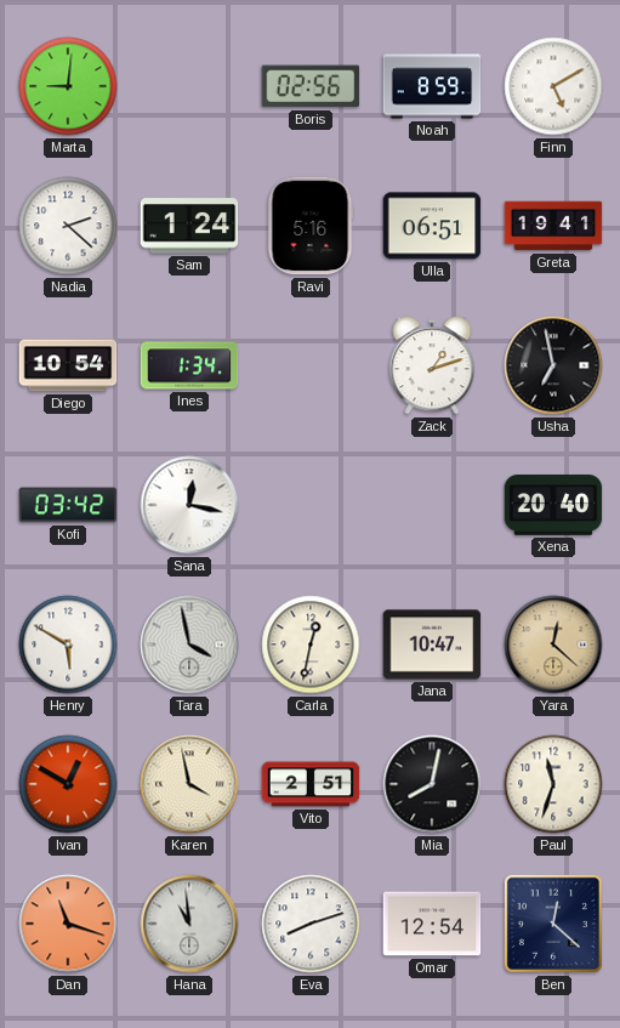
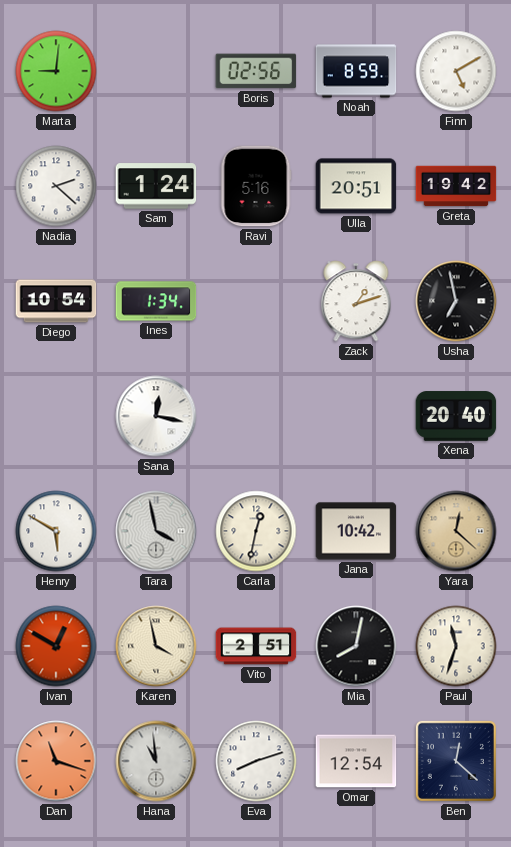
Ulla: 06:51 -> 20:51
Greta: 19:41 -> 19:42
Kofi: 03:42 -> none
Jana: 10:47 -> 10:42
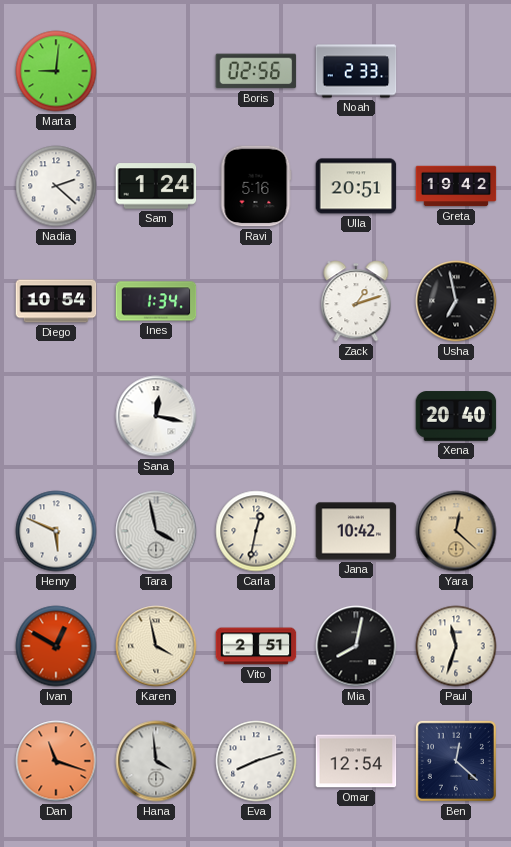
Noah: 8:59 -> 2:33
Finn: 5:10 -> none
Henry: 5:50 -> 5:49
Hana: 10:59 -> 3:59
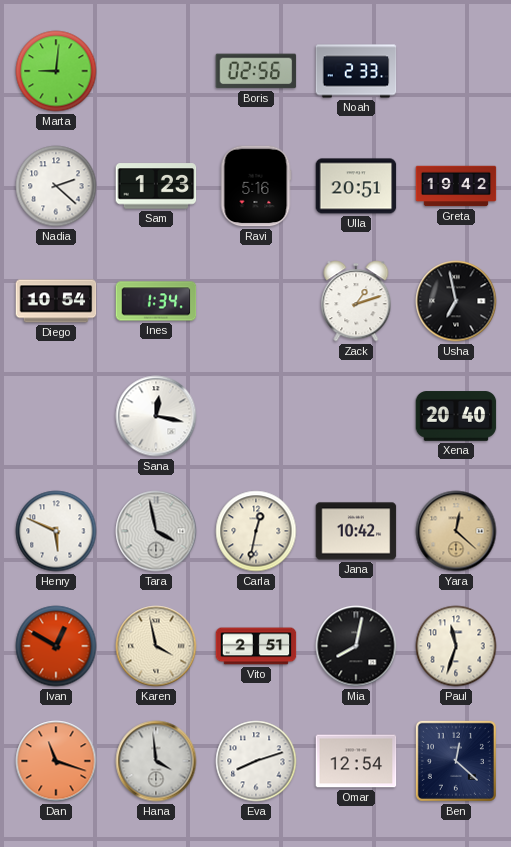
Sam: 1:24 -> 1:23
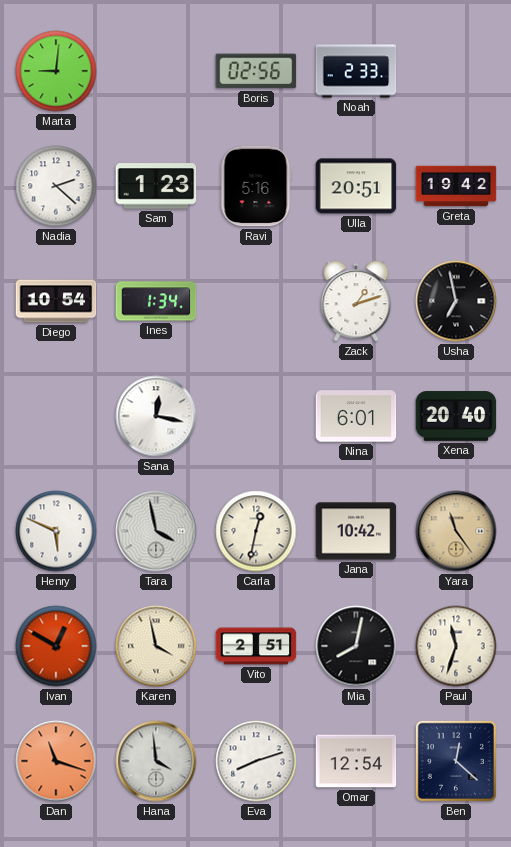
Nina: none -> 6:01
Yara: 12:22 -> 11:24
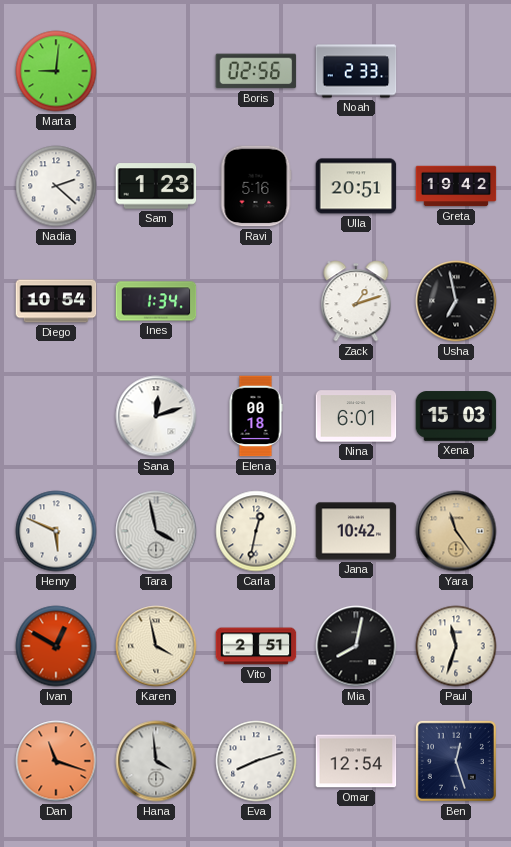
Sana: 12:17 -> 12:12
Elena: none -> 00:18
Xena: 20:40 -> 15:03
Ben: 12:22 -> 12:27
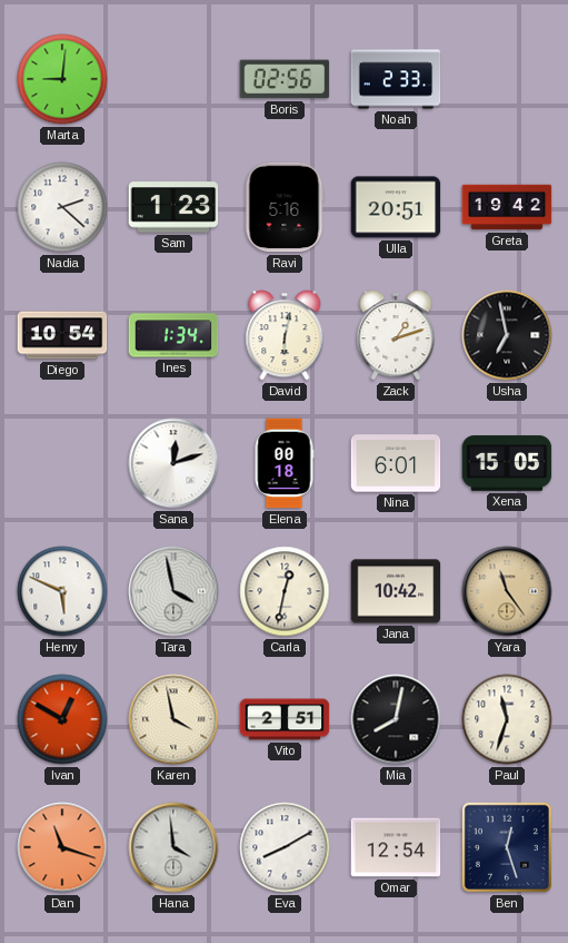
David: none -> 6:02
Xena: 15:03 -> 15:05
Eva: 8:12 -> 8:10
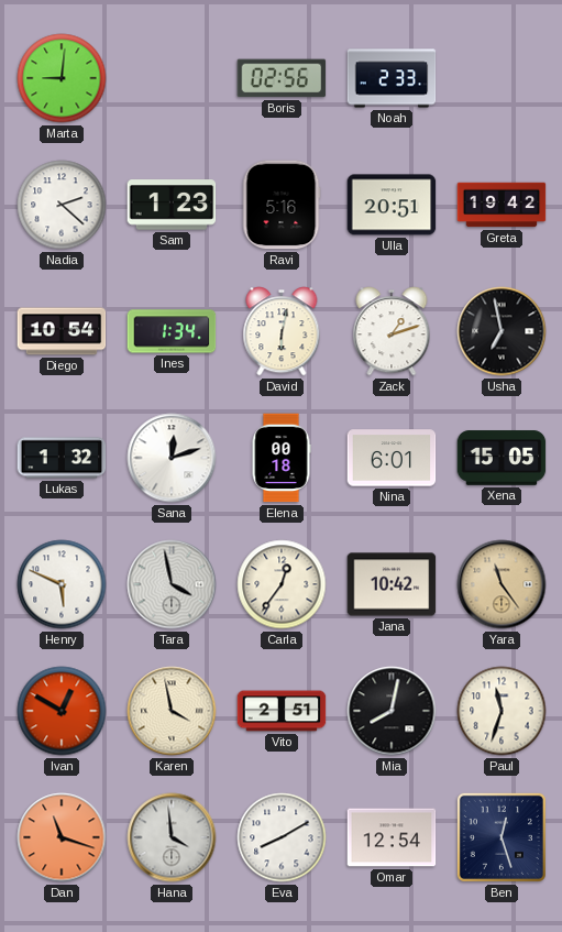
Lukas: none -> 1:32
Carla: 12:32 -> 12:36
